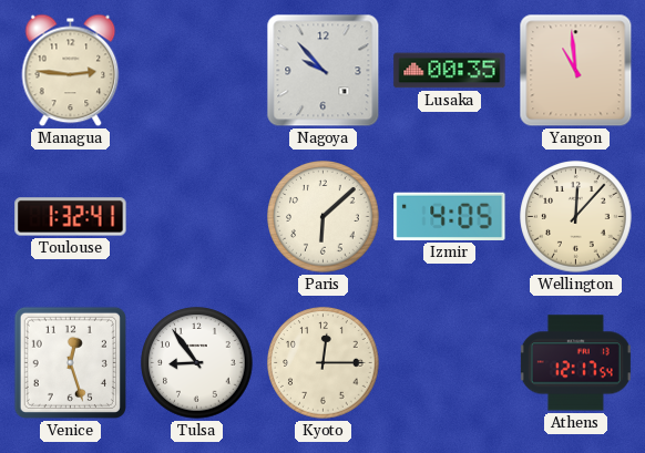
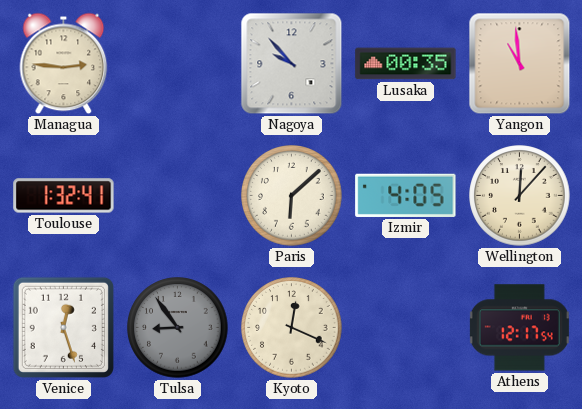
Tulsa dial: white -> grey
Kyoto: 12:15 -> 12:19
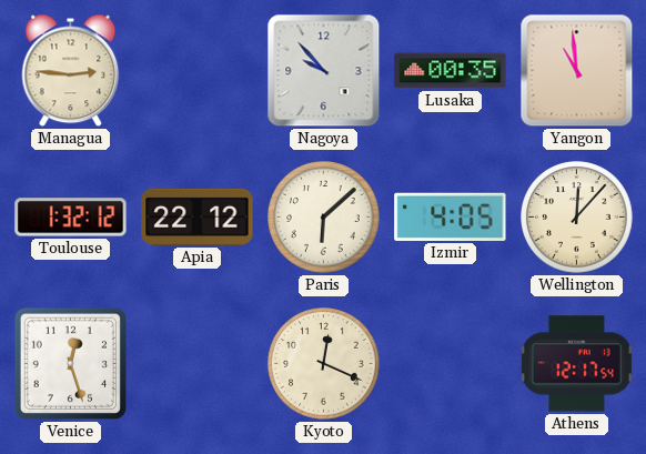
Toulouse: 1:32:41 -> 1:32:12
Apia: none -> 22:12
Tulsa: 8:54 -> none
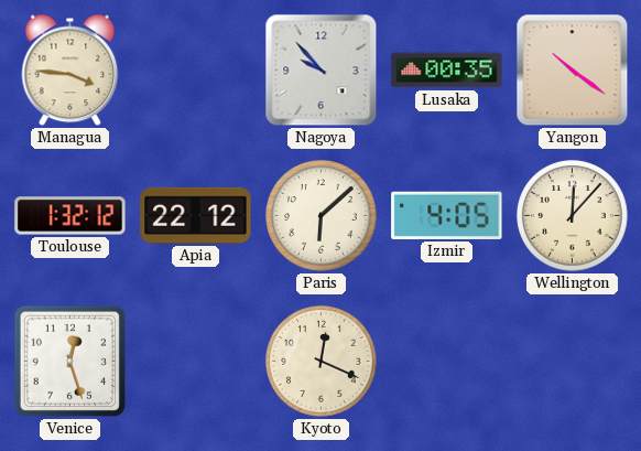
Managua: 2:46 -> 3:46
Yangon: 10:59 -> 10:21
Athens: 12:17 -> none
